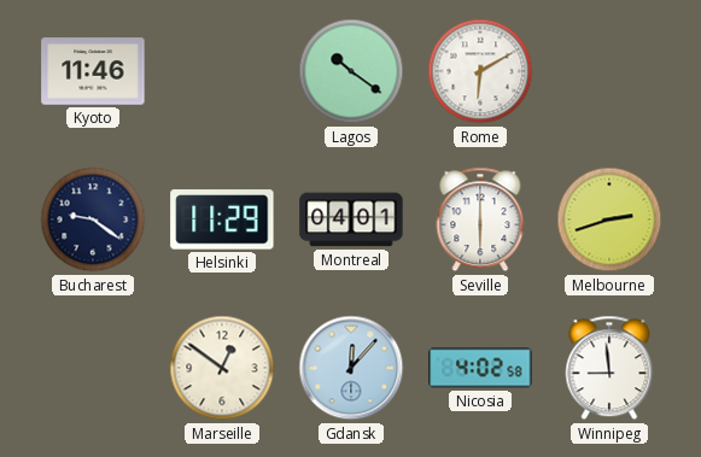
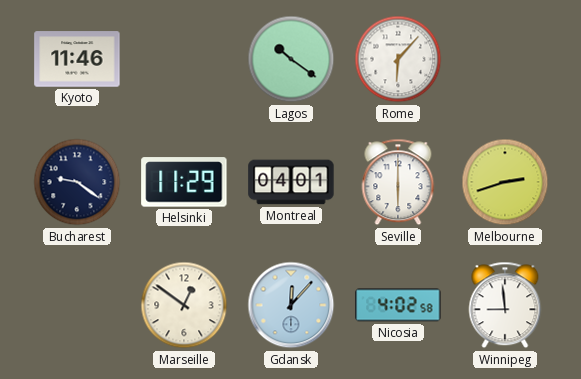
Rome: 6:10 -> 6:07
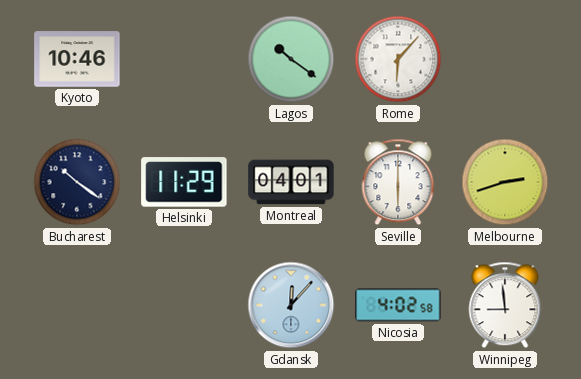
Kyoto: 11:46 -> 10:46
Bucharest: 9:21 -> 10:21
Marseille: 12:51 -> none
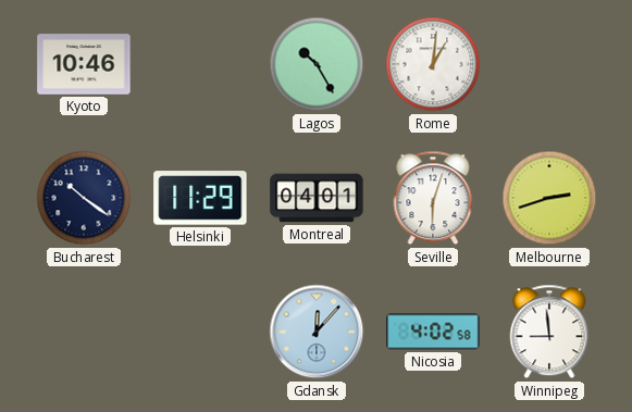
Lagos: 10:21 -> 10:25
Rome: 6:07 -> 1:01
Seville: 6:00 -> 6:03
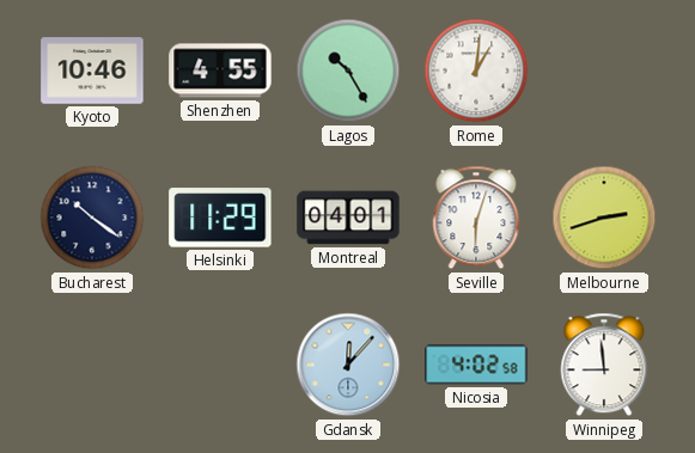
Shenzhen: none -> 4:55
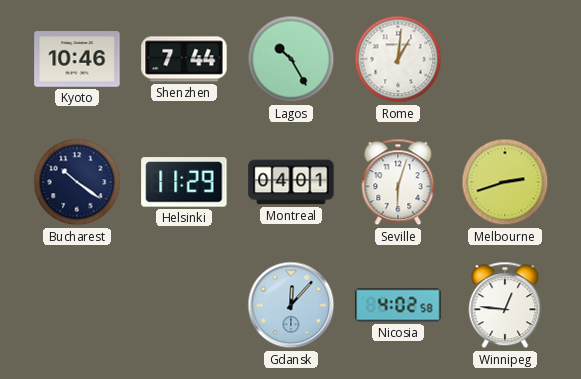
Shenzhen: 4:55 -> 7:44
Winnipeg: 8:59 -> 12:46
